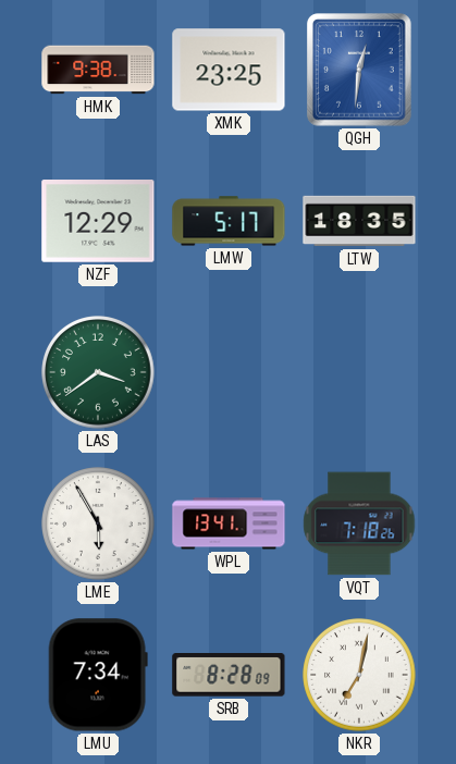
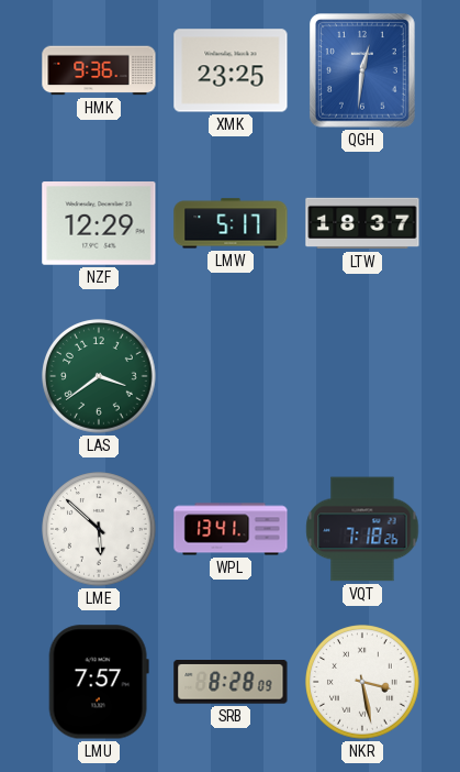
HMK: 9:38 -> 9:36
LTW: 18:35 -> 18:37
LME: 5:55 -> 5:52
LMU: 7:34 -> 7:57
NKR: 7:02 -> 3:28
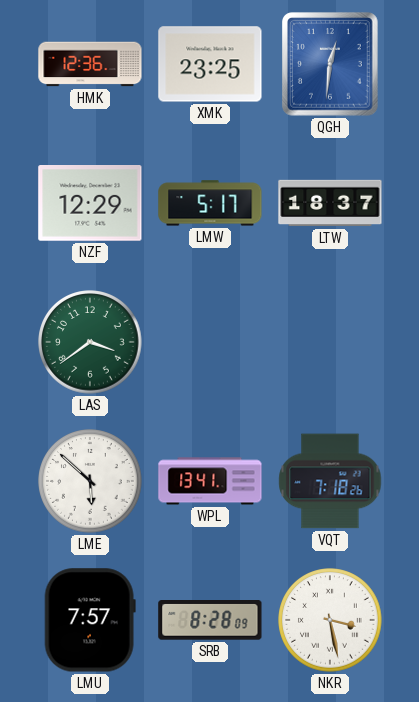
HMK: 9:36 -> 12:36
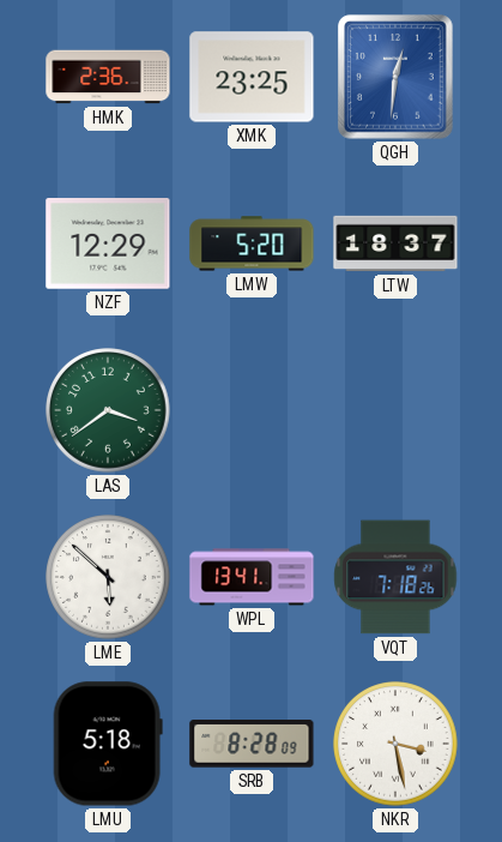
HMK: 12:36 -> 2:36
LMW: 5:17 -> 5:20
LMU: 7:57 -> 5:18
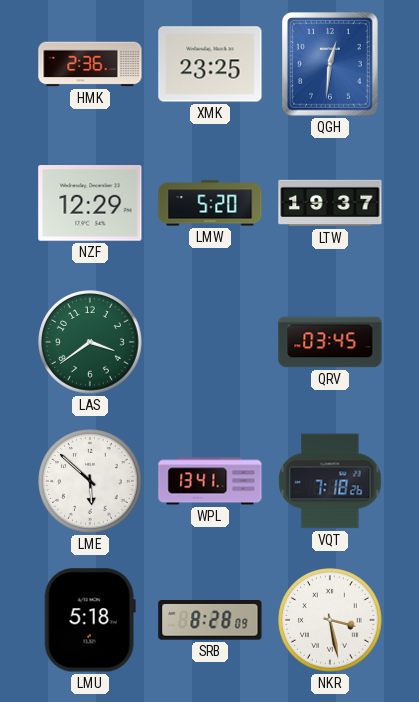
LTW: 18:37 -> 19:37
QRV: none -> 03:45
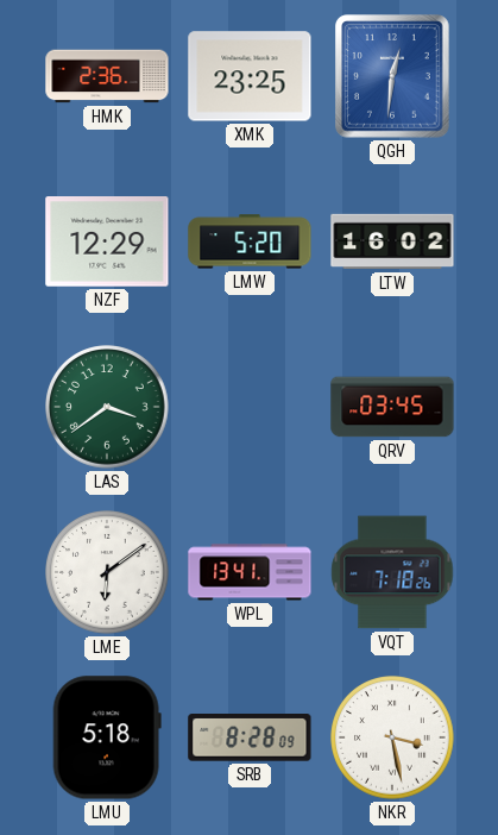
LTW: 19:37 -> 16:02
LME: 5:52 -> 6:09
